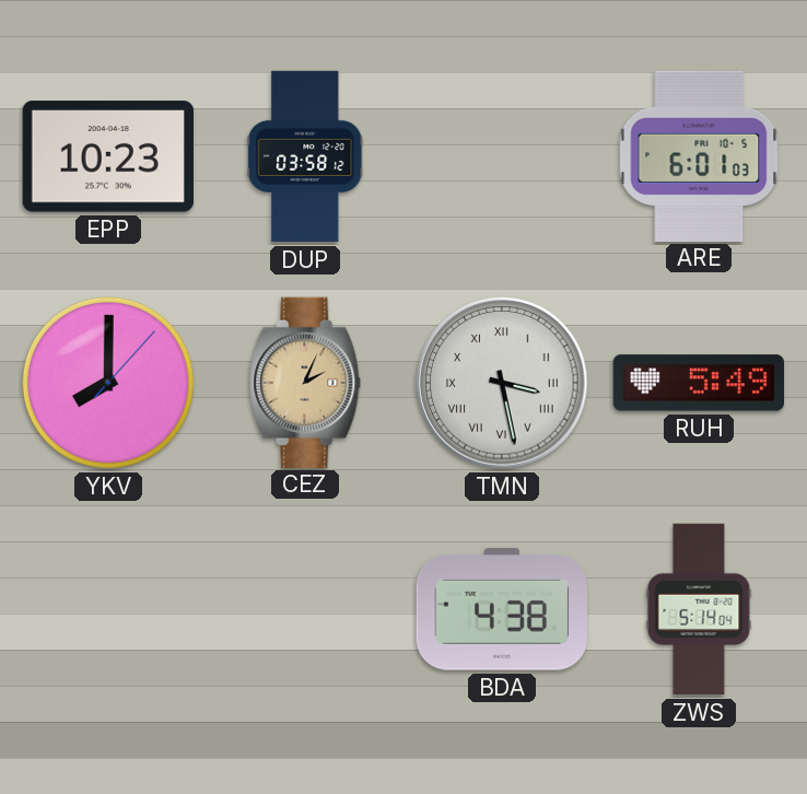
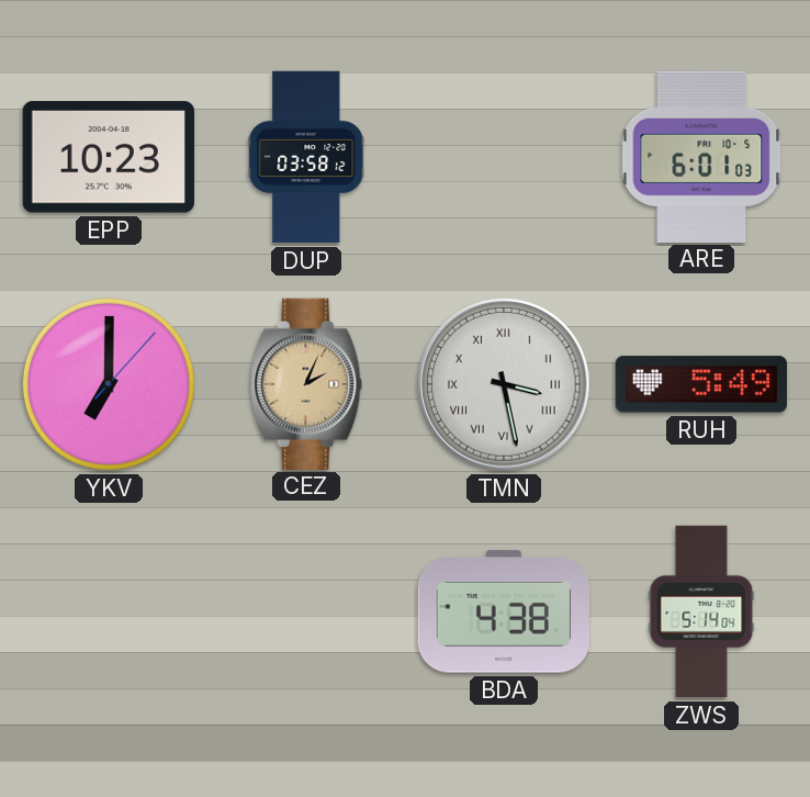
YKV: 8:00 -> 7:00
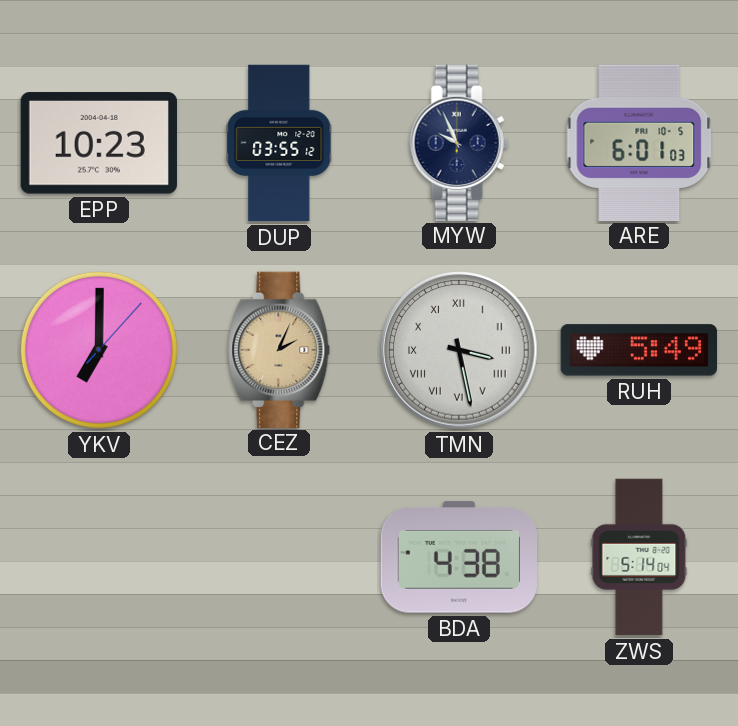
DUP: 03:58 -> 03:55
MYW: none -> 9:56
